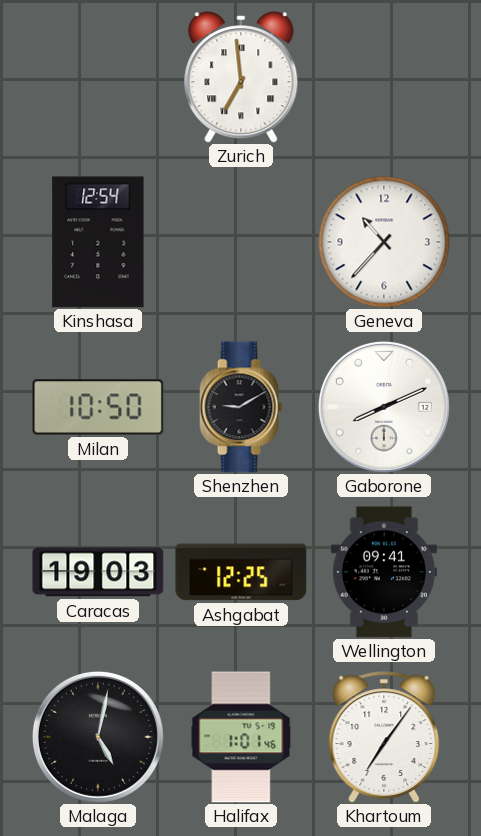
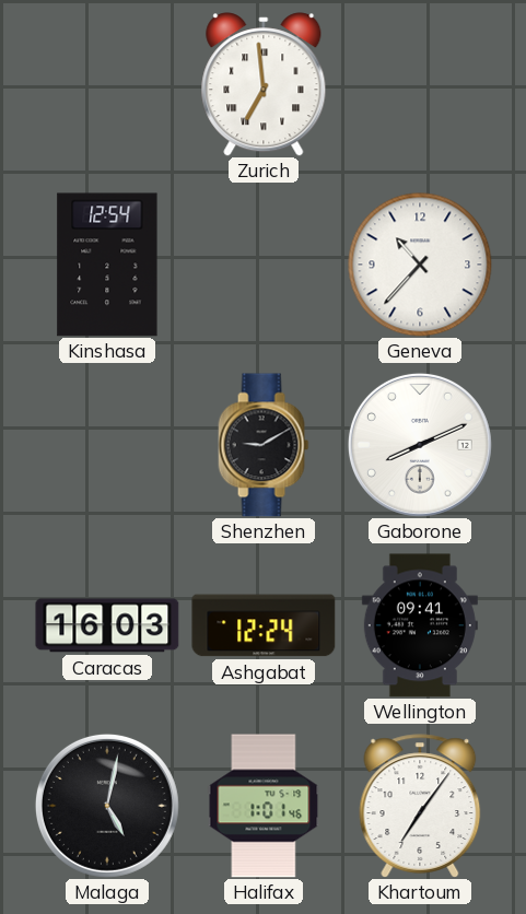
Milan: 10:50 -> none
Caracas: 19:03 -> 16:03
Ashgabat: 12:25 -> 12:24
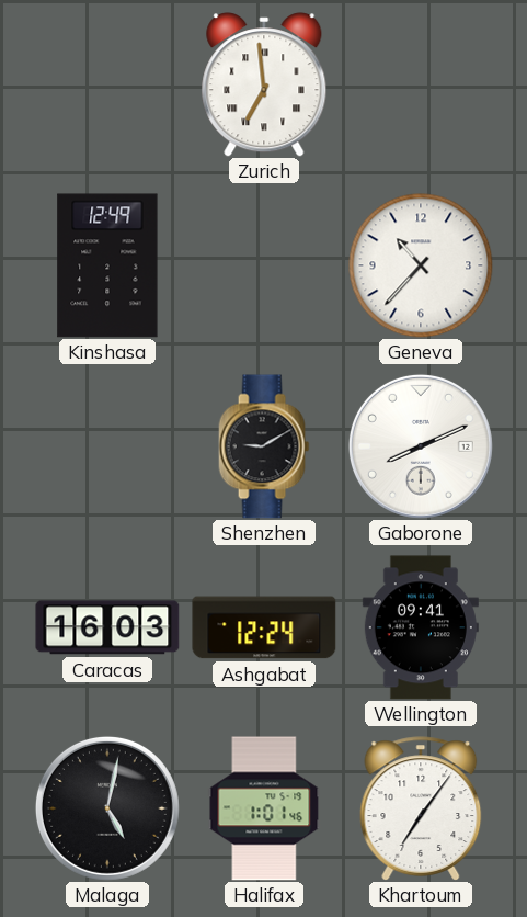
Kinshasa: 12:54 -> 12:49
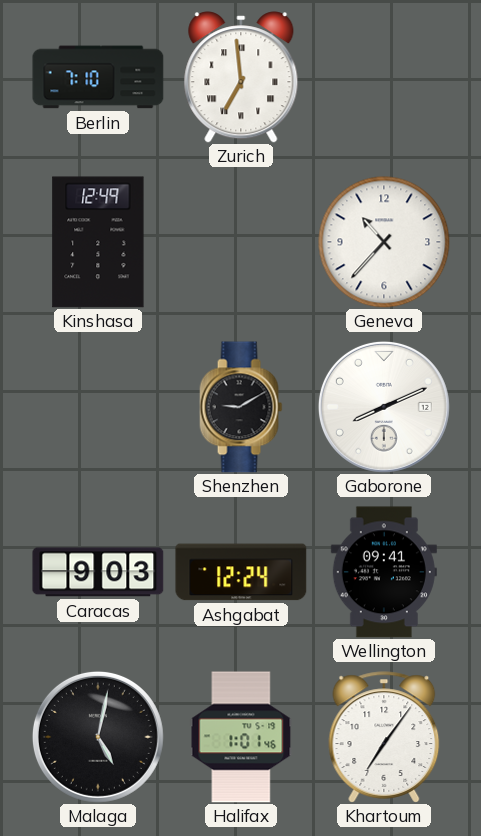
Berlin: none -> 7:10
Caracas: 16:03 -> 9:03
